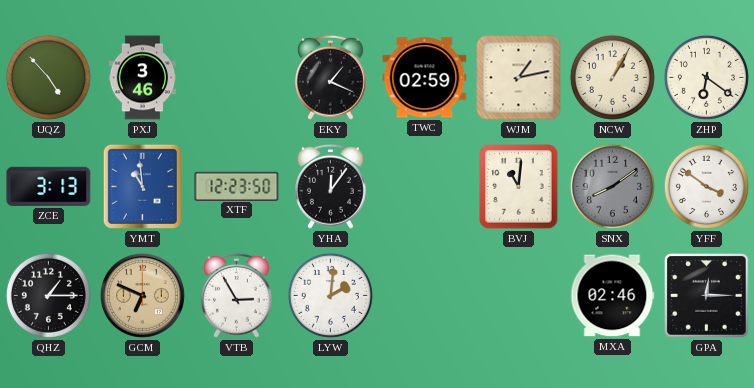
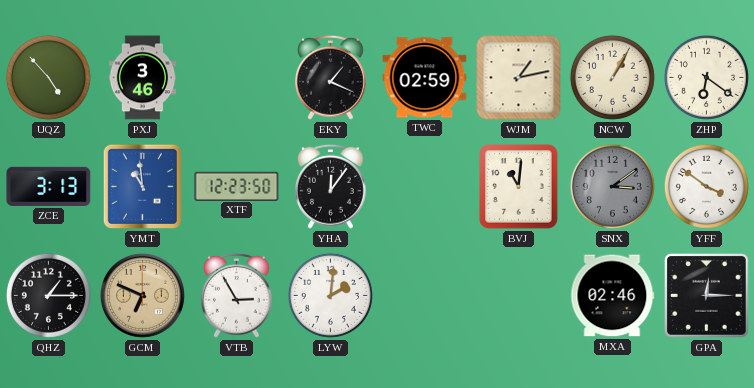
SNX: 8:09 -> 3:09
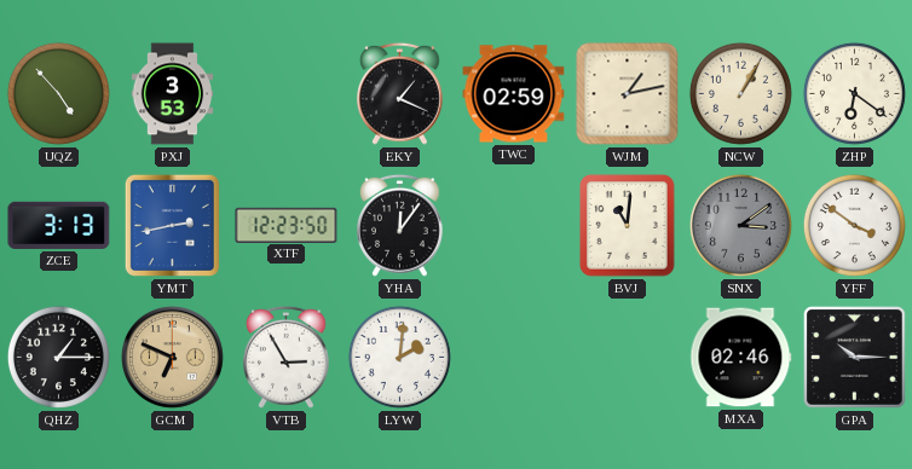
PXJ: 3:46 -> 3:53
YMT: 10:59 -> 2:43
GPA: 12:15 -> 10:15
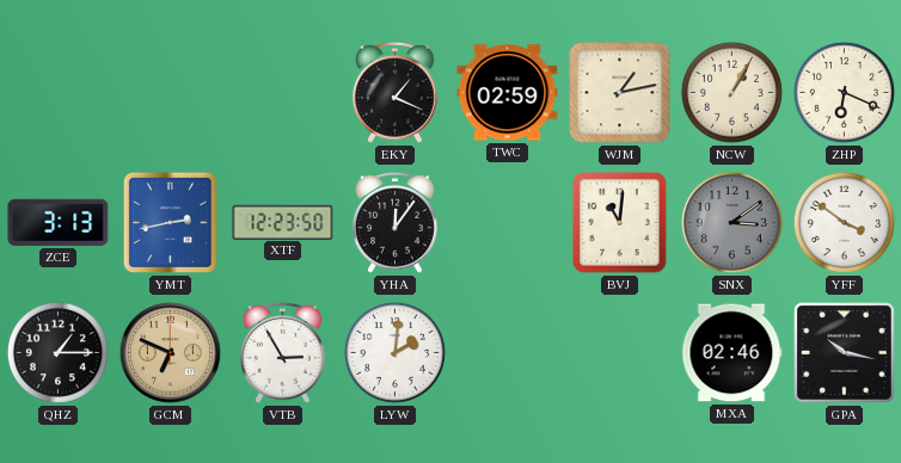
UQZ: 4:53 -> none
PXJ: 3:53 -> none
ZHP: 6:21 -> 6:19
GPA: 10:15 -> 10:17
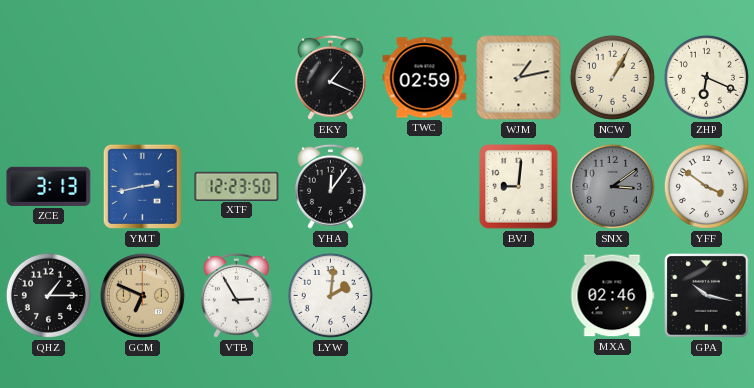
BVJ: 11:01 -> 9:01
